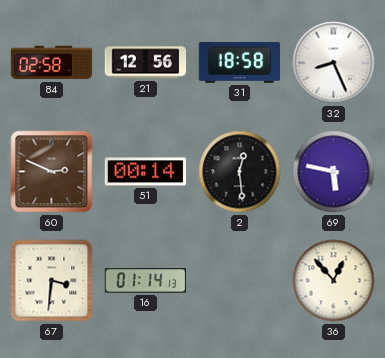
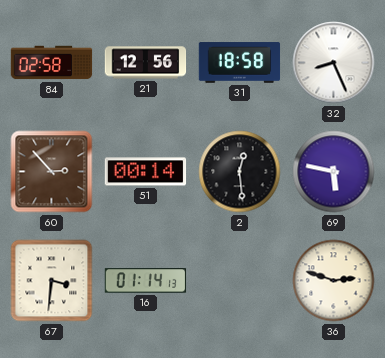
60: 2:49 -> 2:53
36: 12:53 -> 2:48
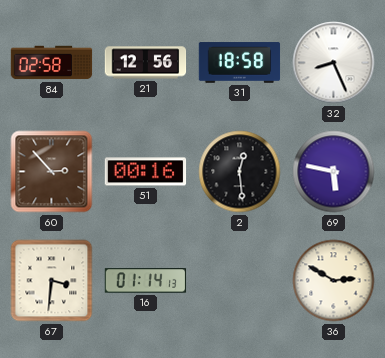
51: 00:14 -> 00:16
36: 2:48 -> 2:50
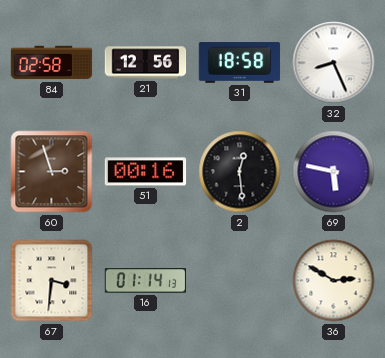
60: 2:53 -> 2:57
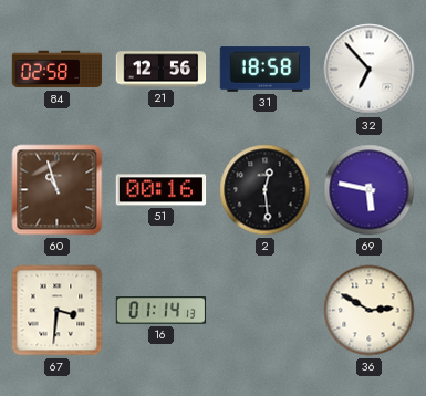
32: 8:26 -> 6:53
60: 2:57 -> 10:57
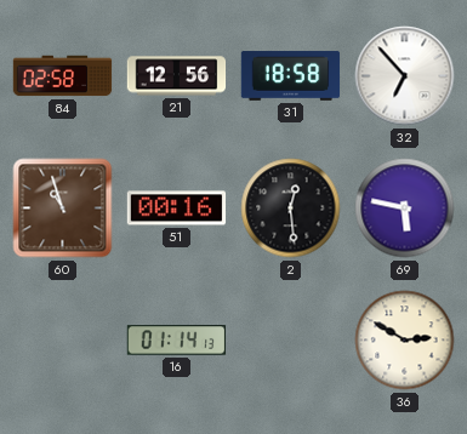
67: 3:31 -> none
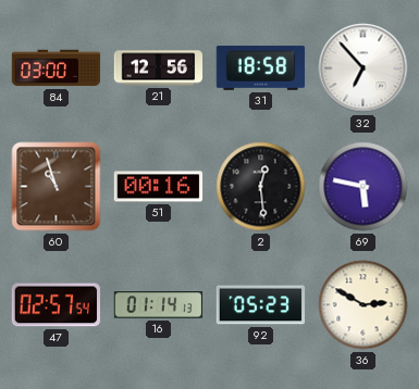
84: 02:58 -> 03:00
47: none -> 02:57
92: none -> 05:23
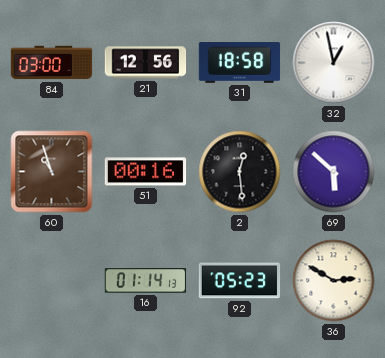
32: 6:53 -> 12:58
69: 5:47 -> 5:52
47: 02:57 -> none
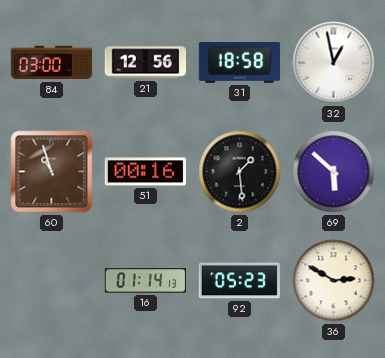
2: 12:29 -> 1:29
